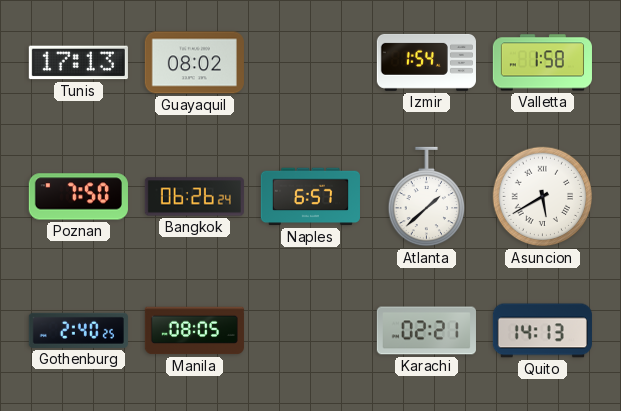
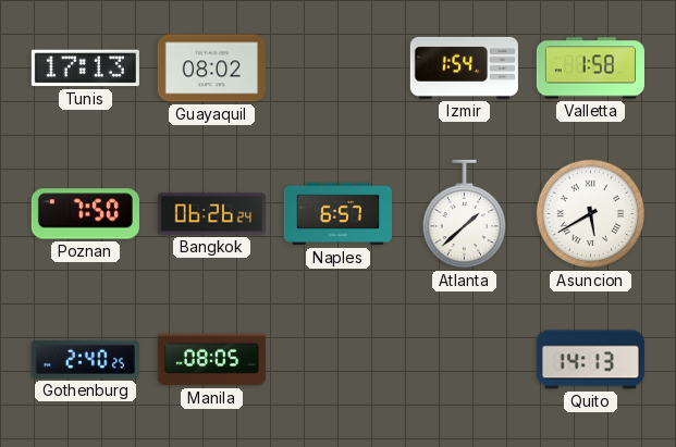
Karachi: 02:21 -> none
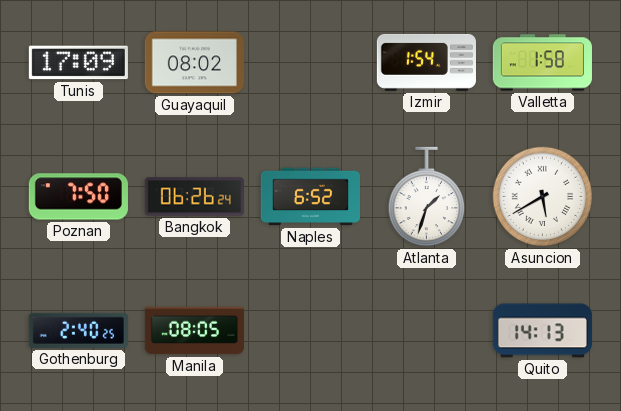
Tunis: 17:13 -> 17:09
Naples: 6:57 -> 6:52
Atlanta: 1:38 -> 1:33
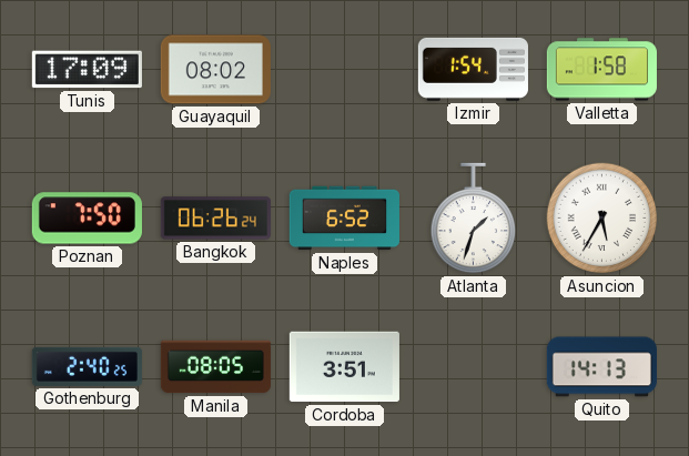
Asuncion: 5:40 -> 5:35
Cordoba: none -> 3:51
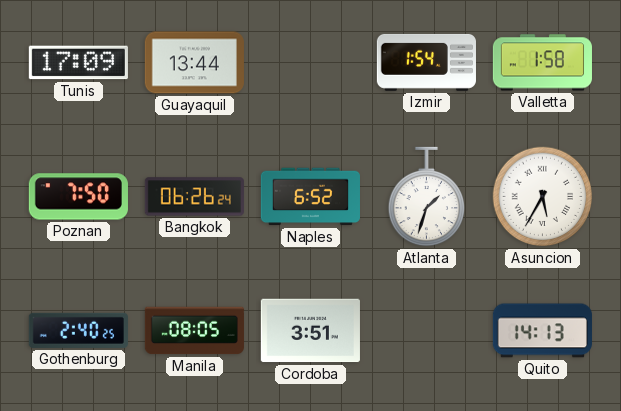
Guayaquil: 08:02 -> 13:44
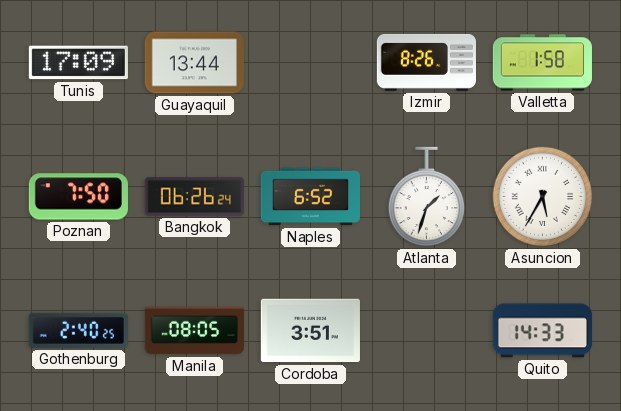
Izmir: 1:54 -> 8:26
Quito: 14:13 -> 14:33
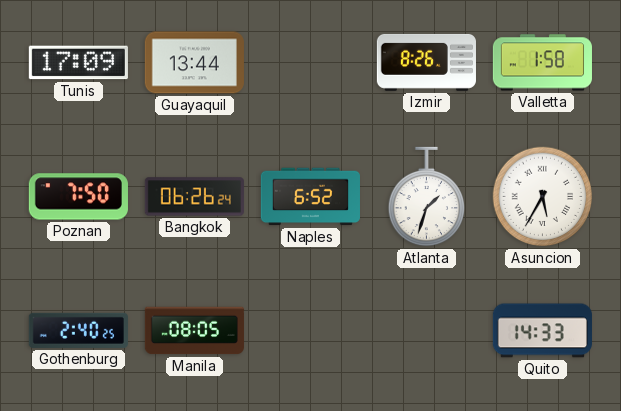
Cordoba: 3:51 -> none
